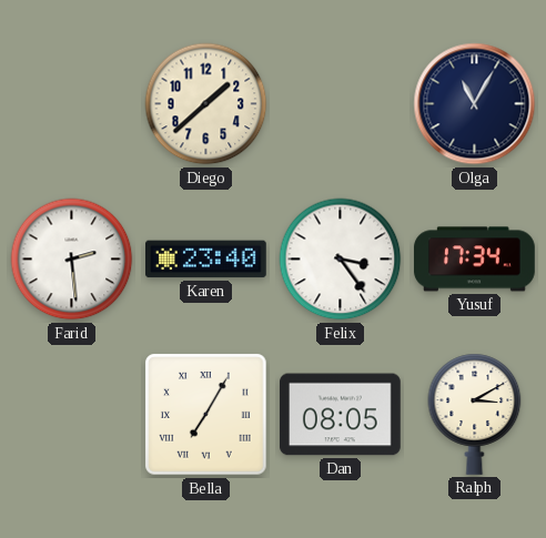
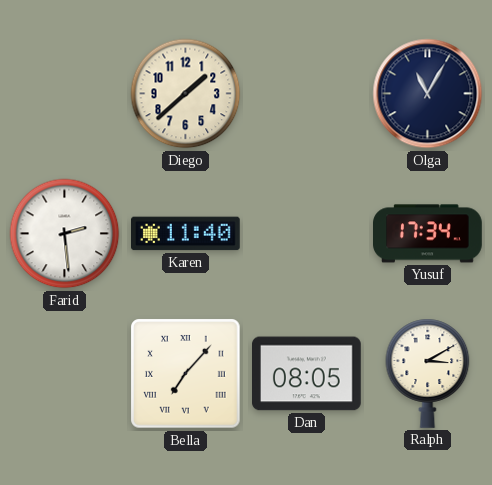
Karen: 23:40 -> 11:40
Felix: 3:24 -> none
Bella: 7:05 -> 7:07
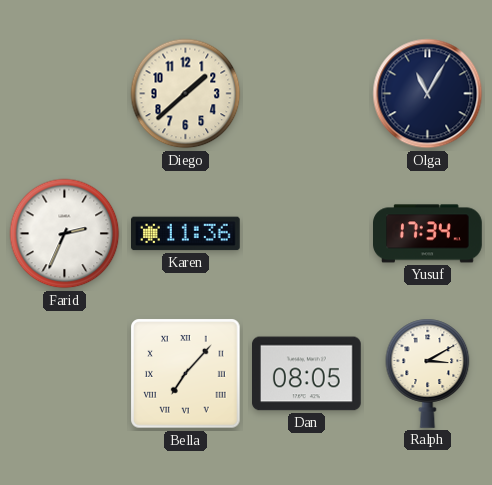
Farid: 2:29 -> 2:34
Karen: 11:40 -> 11:36
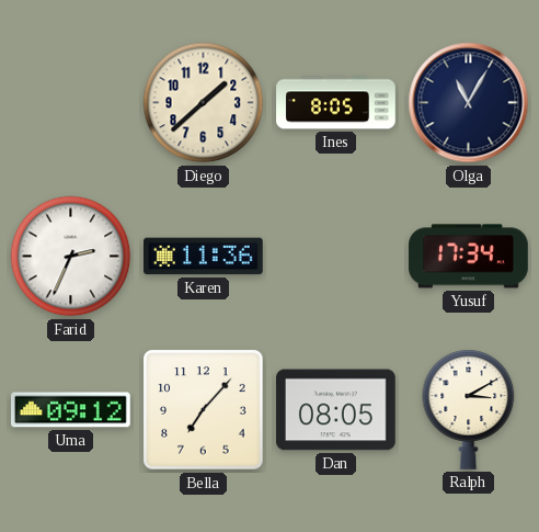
Ines: none -> 8:05
Uma: none -> 09:12
Bella numerals: Roman -> Arabic
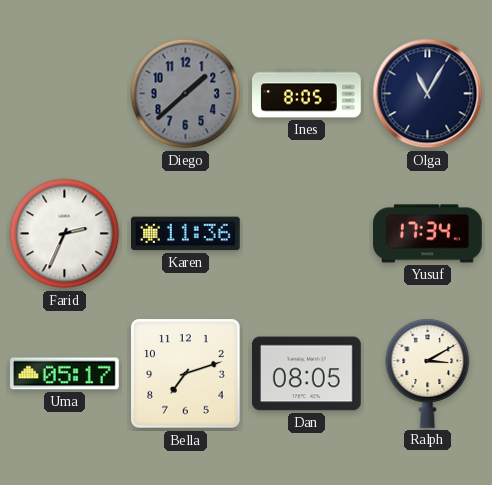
Diego dial: cream -> grey
Uma: 09:12 -> 05:17
Bella: 7:07 -> 7:12
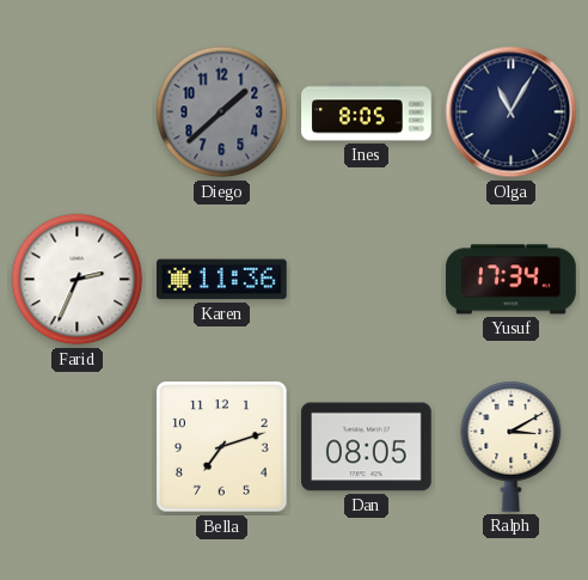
Uma: 05:17 -> none
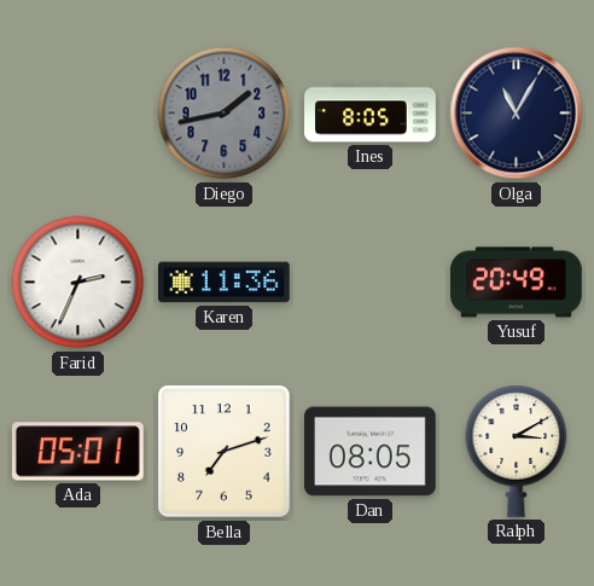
Diego: 1:38 -> 1:43
Yusuf: 17:34 -> 20:49
Ada: none -> 05:01
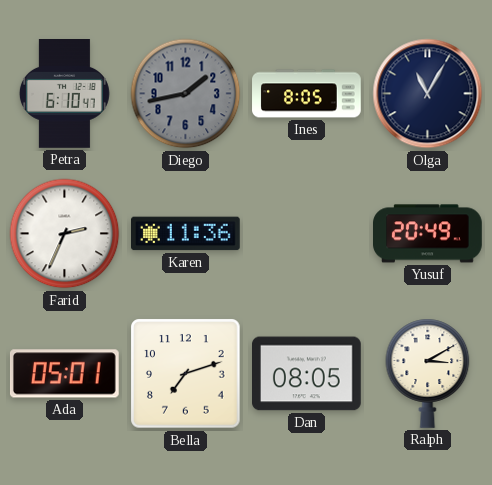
Petra: none -> 6:10
